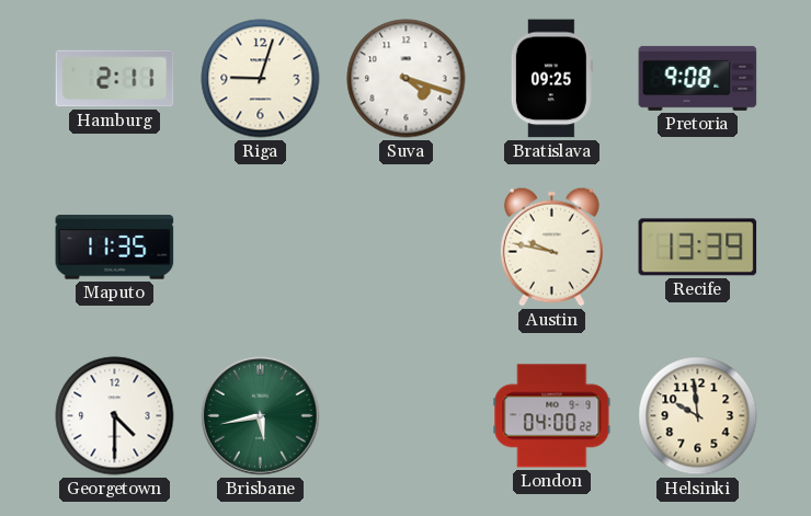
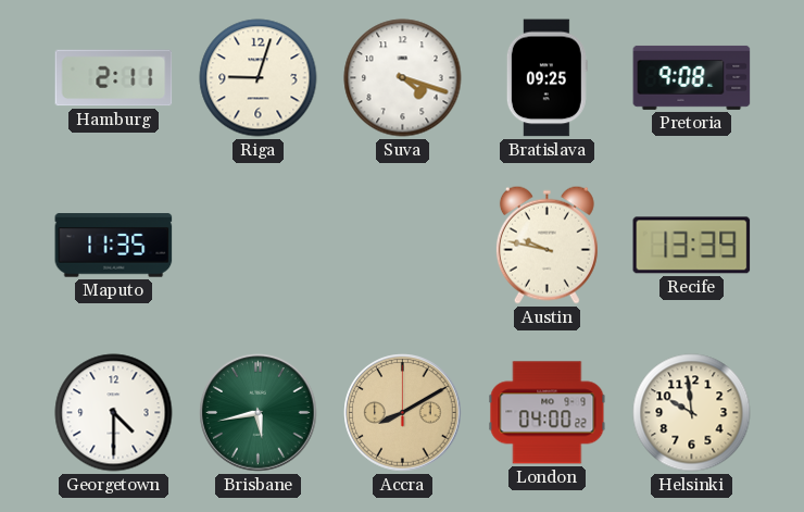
Accra: none -> 8:10
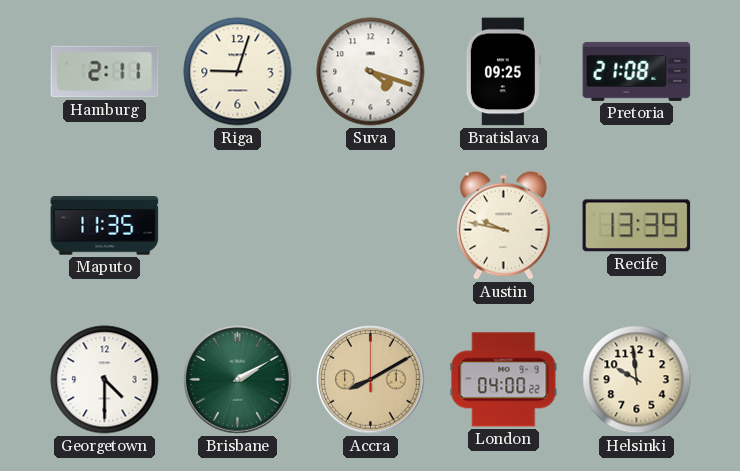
Pretoria: 9:08 -> 21:08
Brisbane: 5:43 -> 2:10
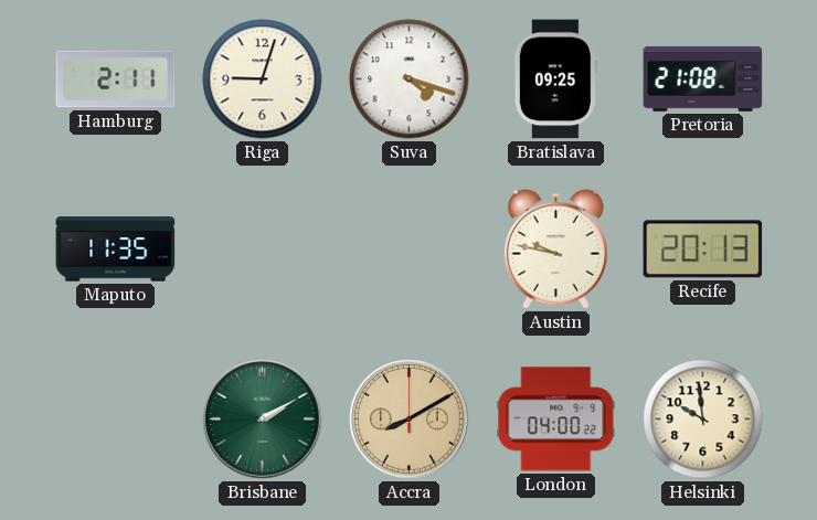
Recife: 13:39 -> 20:13
Georgetown: 4:30 -> none
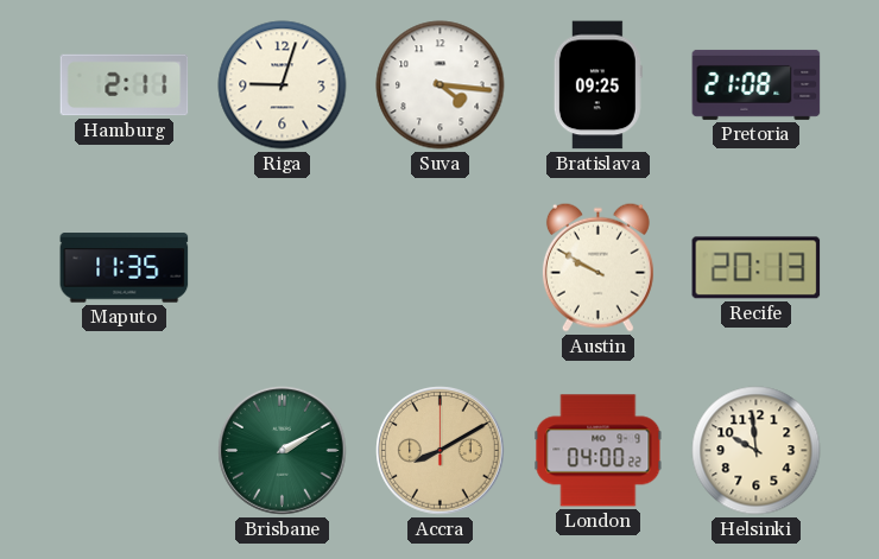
Suva: 4:18 -> 4:16
Austin: 9:47 -> 9:50
